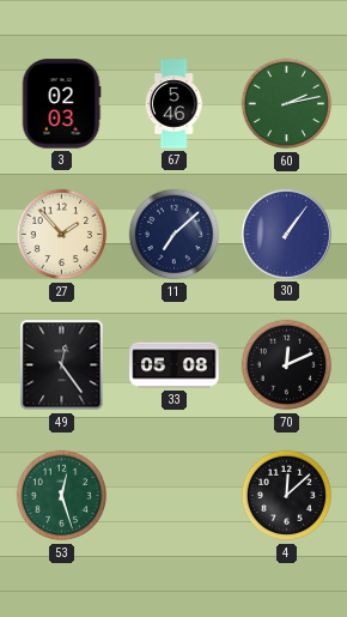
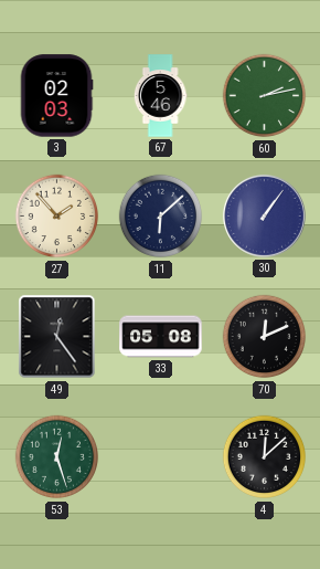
11: 7:08 -> 6:08
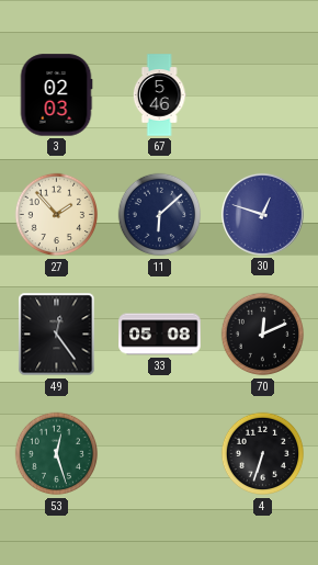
60: 2:13 -> none
30: 1:06 -> 12:48
4: 12:08 -> 6:33
